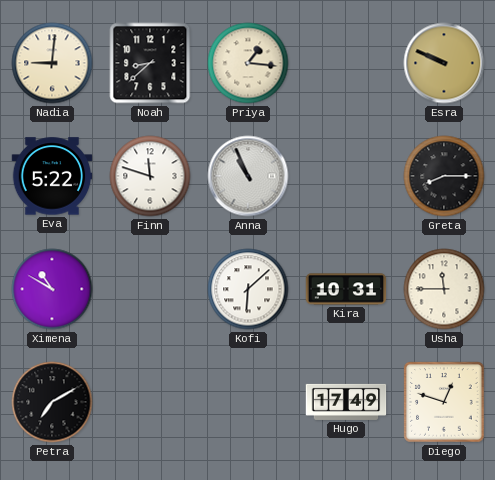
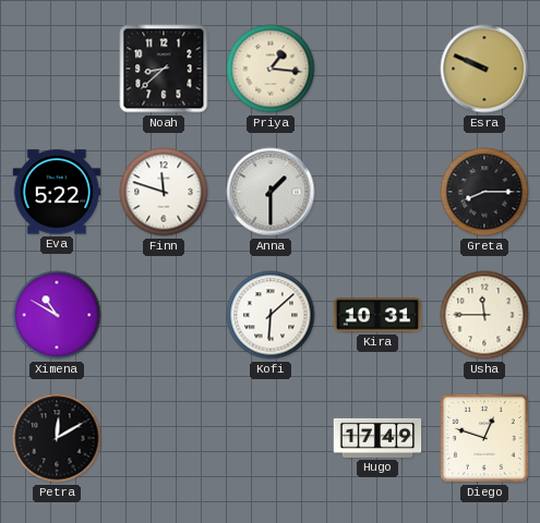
Nadia: 9:01 -> none
Anna: 10:56 -> 1:30
Petra: 7:10 -> 12:10
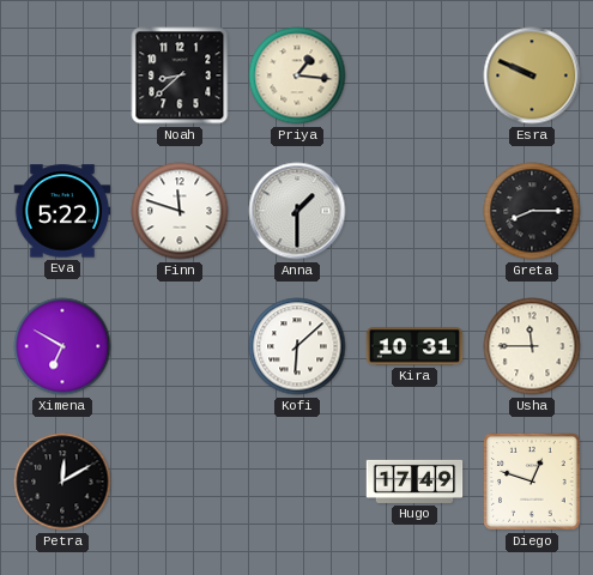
Ximena: 10:50 -> 6:50
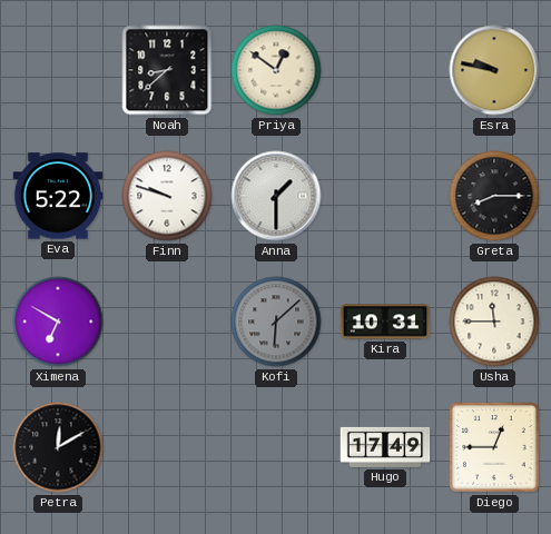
Priya: 1:16 -> 12:51
Esra: 9:49 -> 9:47
Finn: 11:48 -> 9:48
Kofi dial: white -> grey
Diego: 12:48 -> 12:45
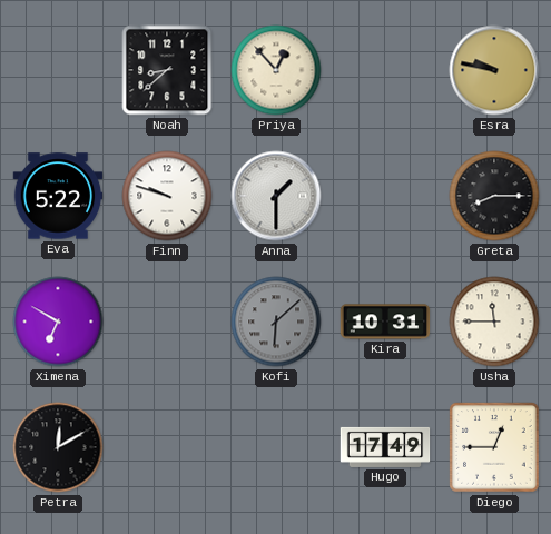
Priya: 12:51 -> 12:53
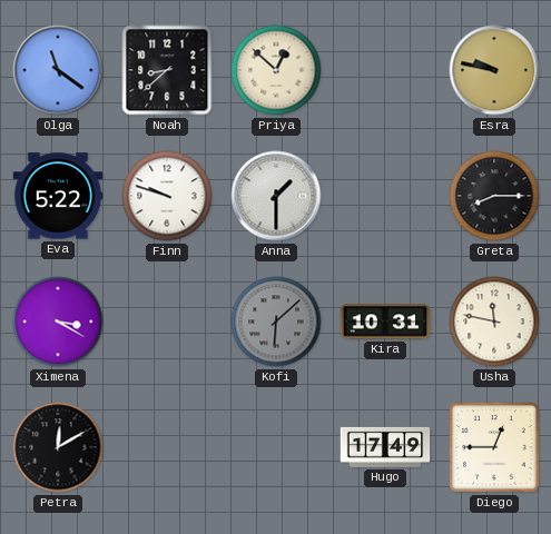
Olga: none -> 11:21
Priya: 12:53 -> 12:52
Ximena: 6:50 -> 3:20
Usha: 11:45 -> 11:47
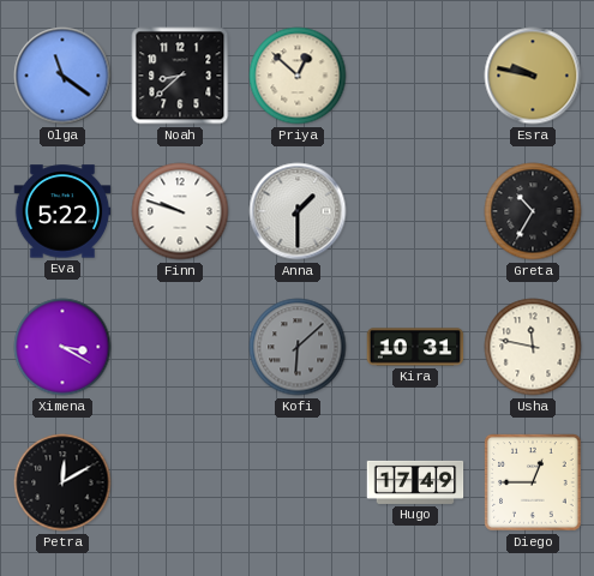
Greta: 8:15 -> 10:35
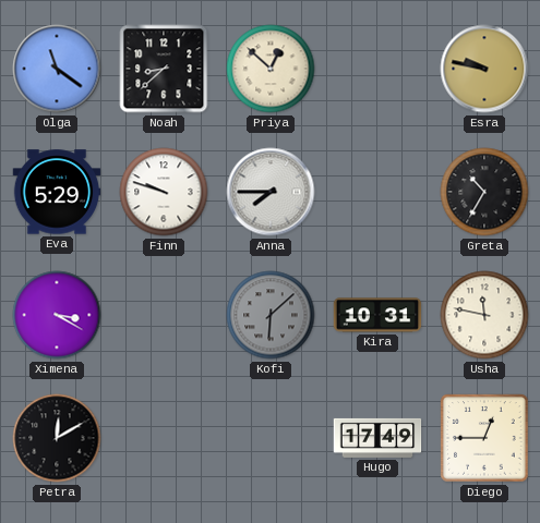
Eva: 5:22 -> 5:29
Anna: 1:30 -> 7:45
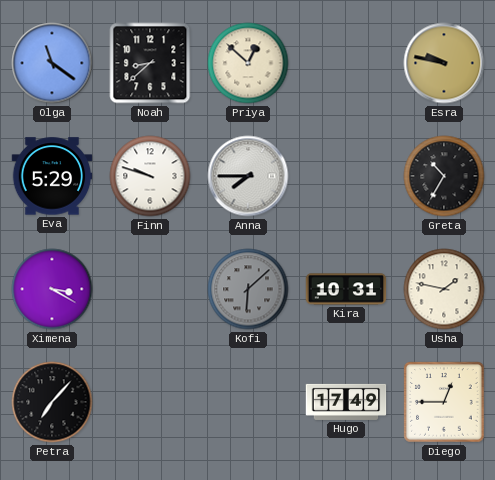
Usha: 11:47 -> 1:47
Petra: 12:10 -> 7:07
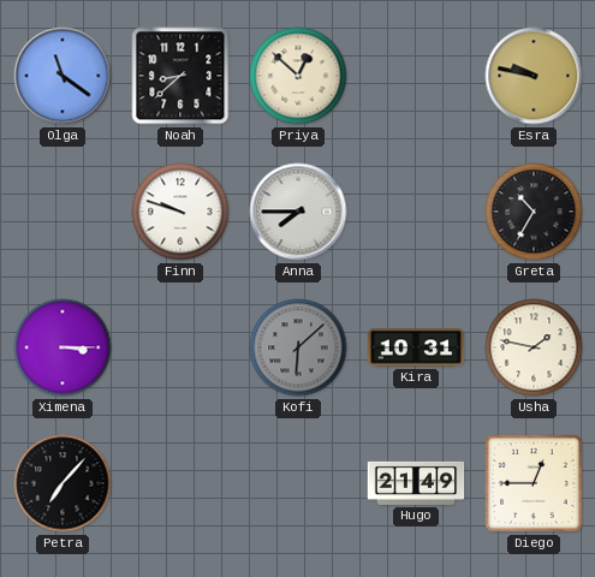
Eva: 5:29 -> none
Ximena: 3:20 -> 3:15
Hugo: 17:49 -> 21:49
